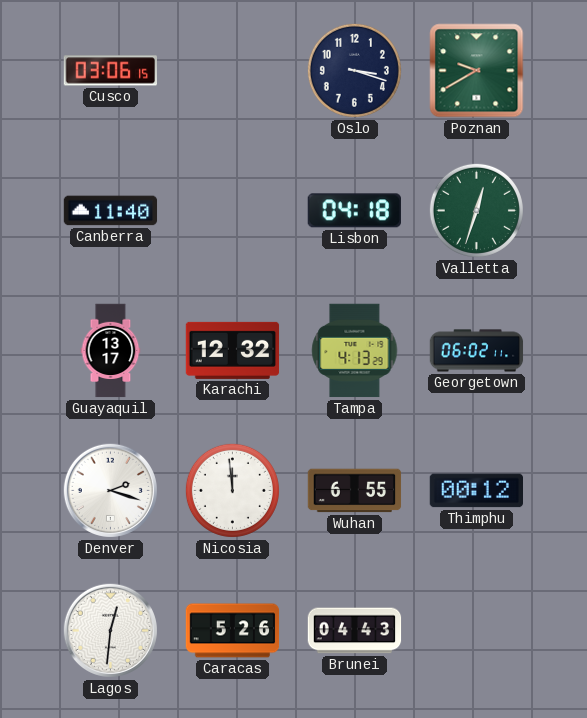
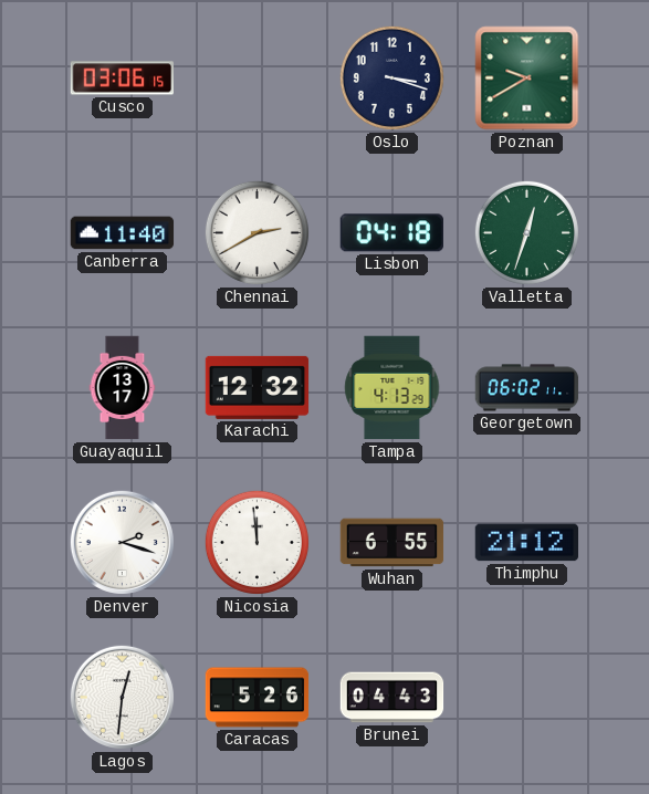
Chennai: none -> 2:40
Thimphu: 00:12 -> 21:12
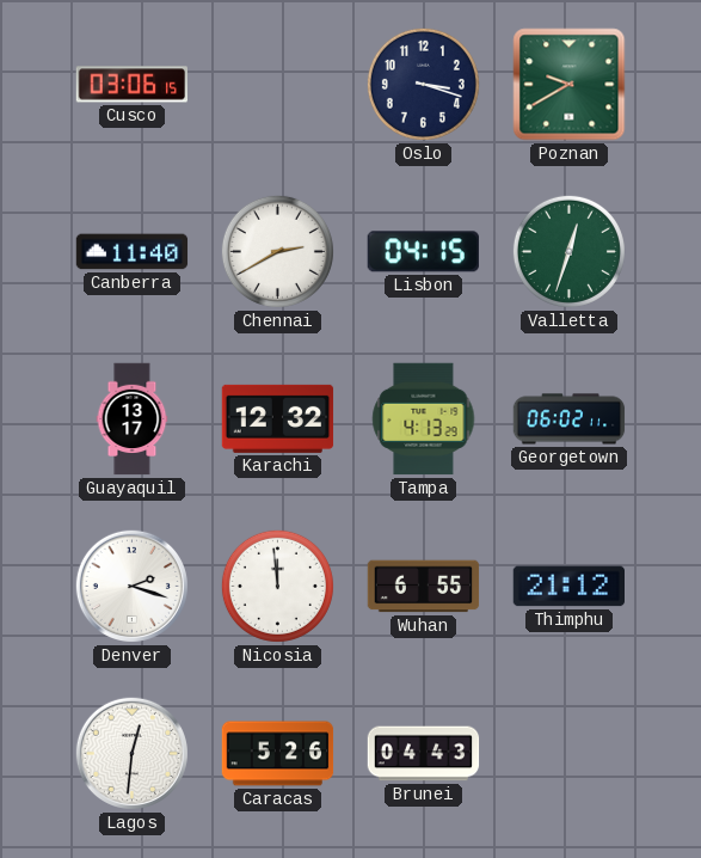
Lisbon: 04:18 -> 04:15
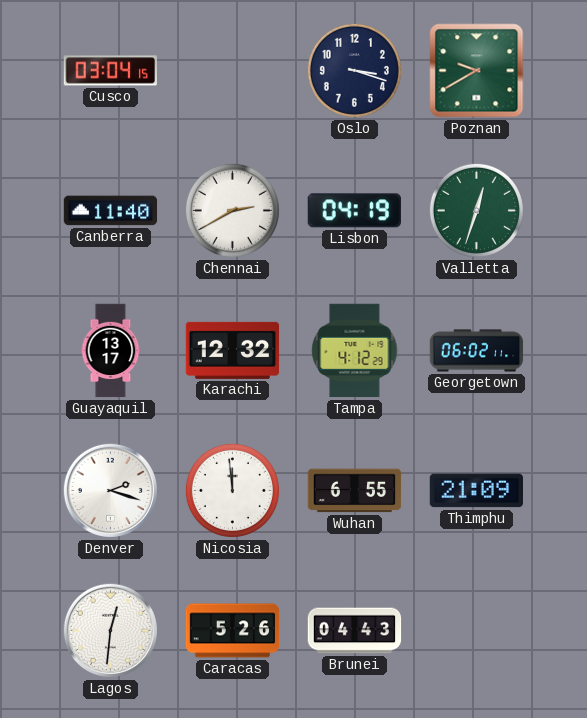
Cusco: 03:06 -> 03:04
Lisbon: 04:15 -> 04:19
Tampa: 4:13 -> 4:12
Thimphu: 21:12 -> 21:09
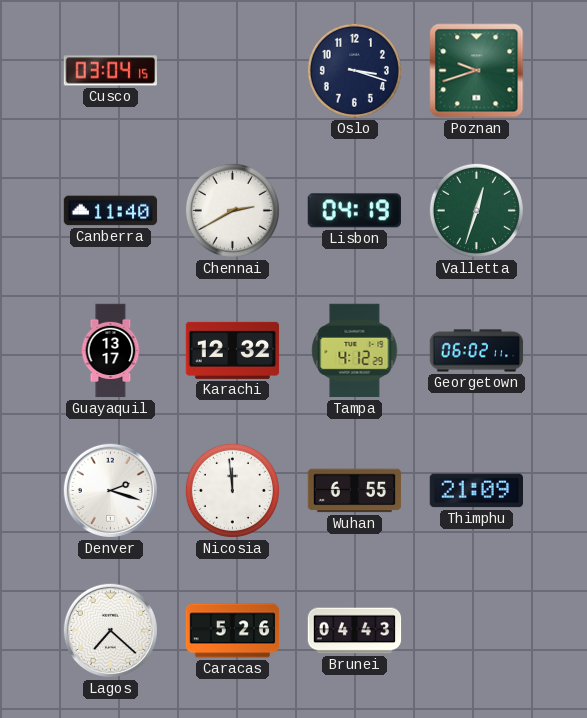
Poznan: 9:40 -> 9:42
Lagos: 12:31 -> 7:22
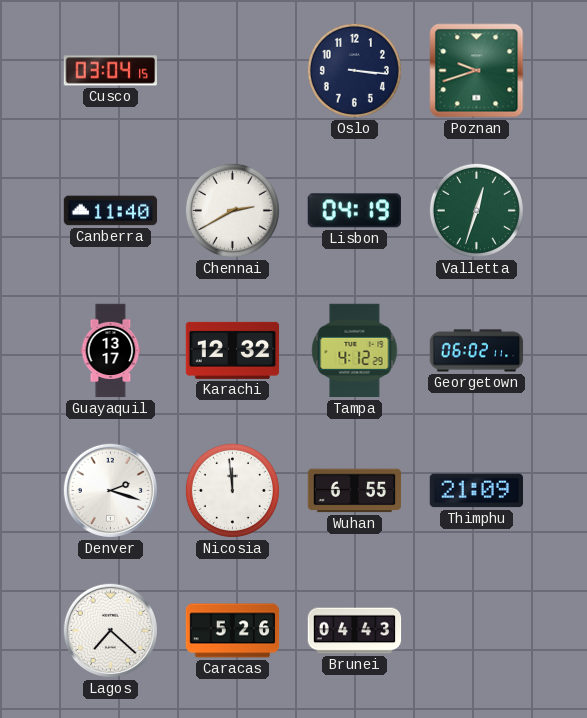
Oslo: 3:18 -> 3:16
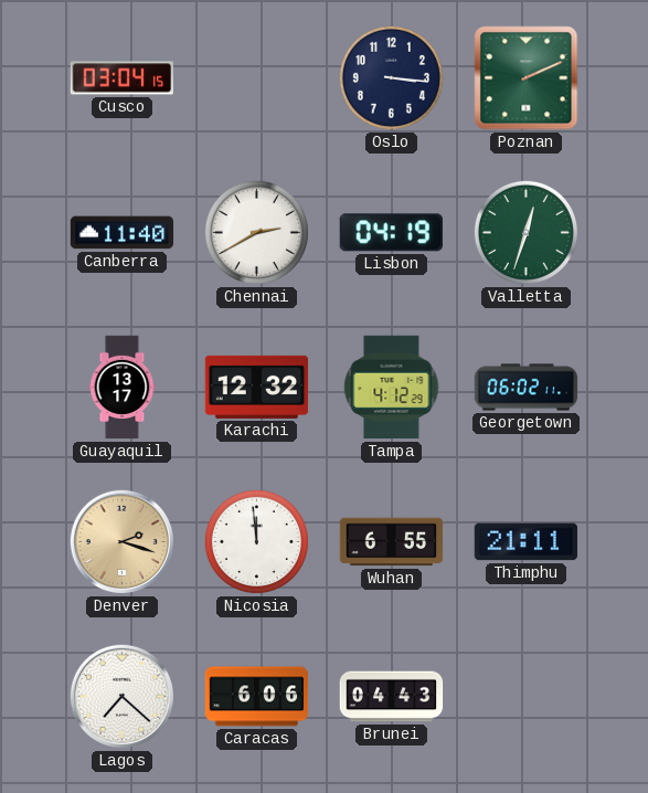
Poznan: 9:42 -> 2:11
Denver dial: white -> champagne
Thimphu: 21:09 -> 21:11
Caracas: 5:26 -> 6:06
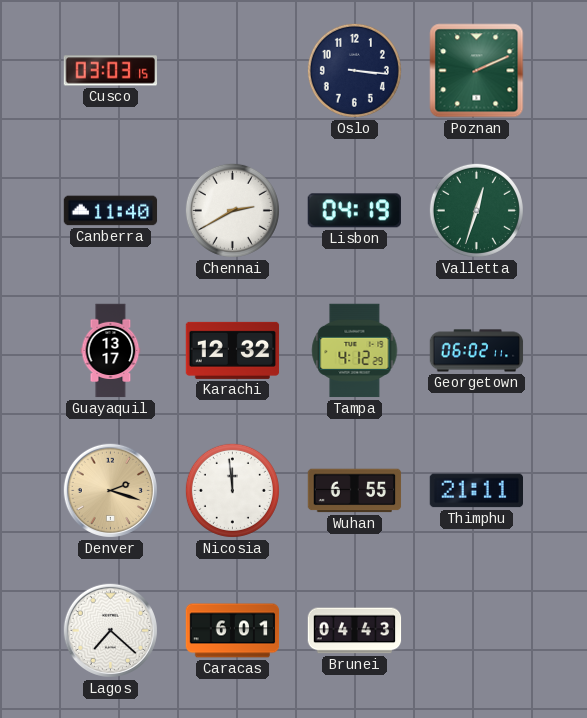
Cusco: 03:04 -> 03:03
Caracas: 6:06 -> 6:01
